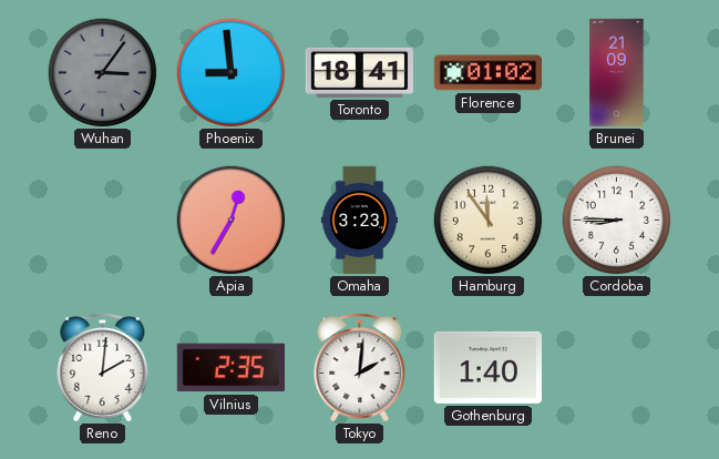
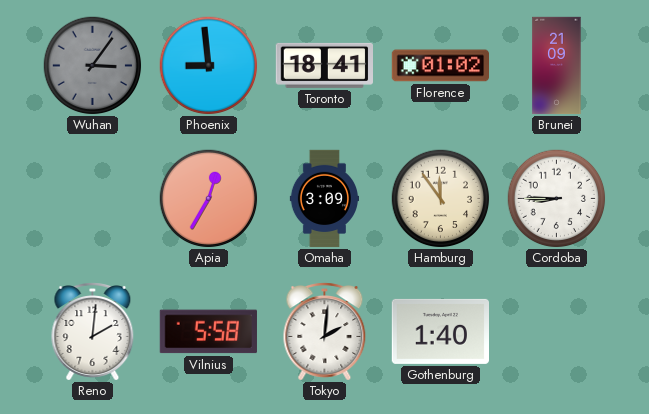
Omaha: 3:23 -> 3:09
Vilnius: 2:35 -> 5:58
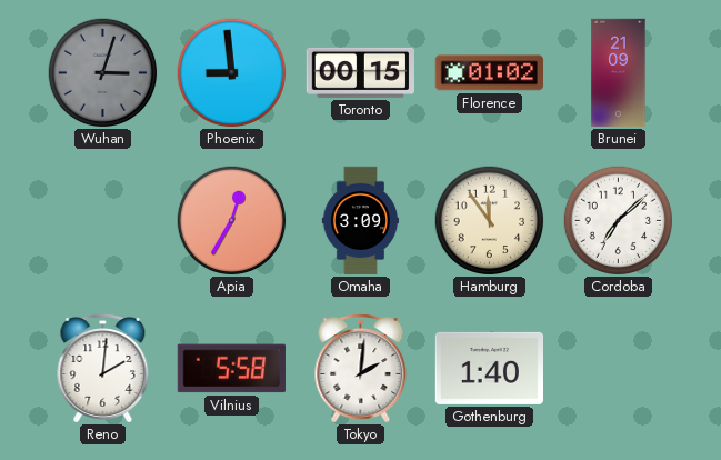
Wuhan: 3:06 -> 3:03
Toronto: 18:41 -> 00:15
Cordoba: 8:45 -> 7:08
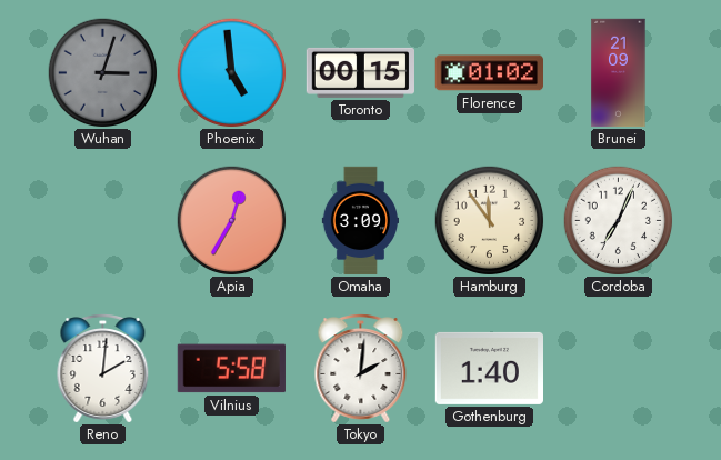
Phoenix: 8:59 -> 4:59
Cordoba: 7:08 -> 7:04
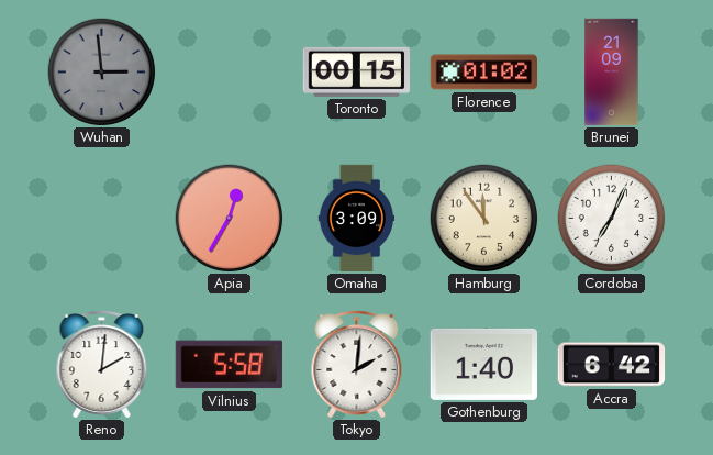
Wuhan: 3:03 -> 2:59
Phoenix: 4:59 -> none
Accra: none -> 6:42
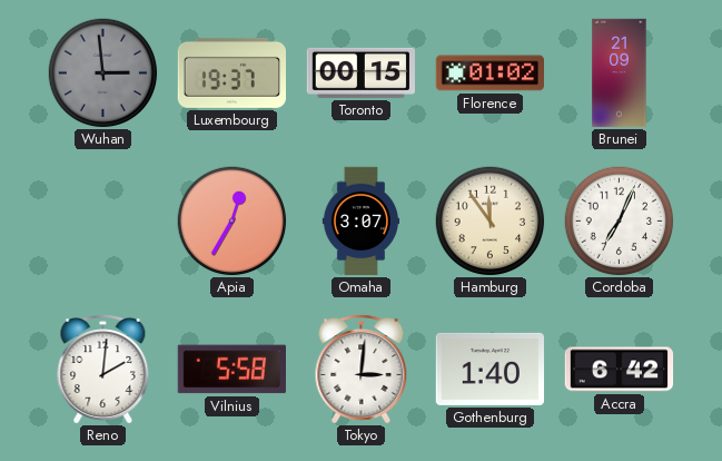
Luxembourg: none -> 19:37
Omaha: 3:09 -> 3:07
Tokyo: 2:01 -> 3:01
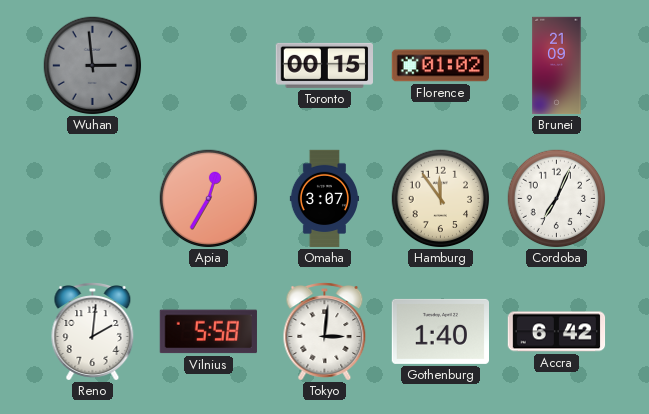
Luxembourg: 19:37 -> none
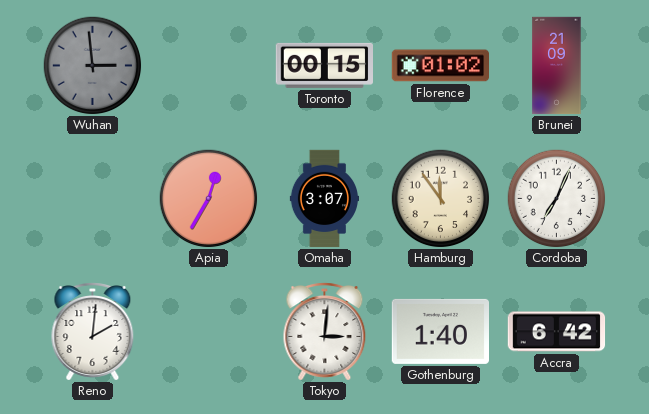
Vilnius: 5:58 -> none
